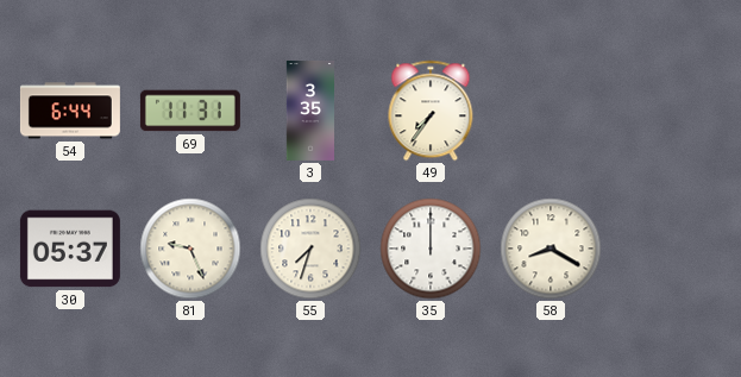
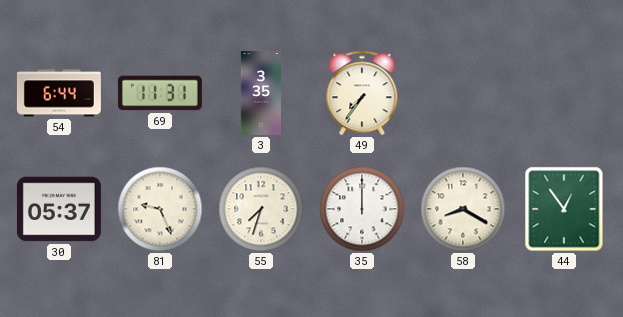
44: none -> 12:54
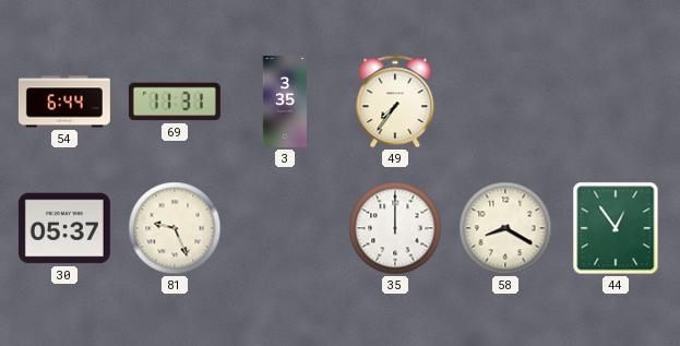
55: 7:33 -> none
